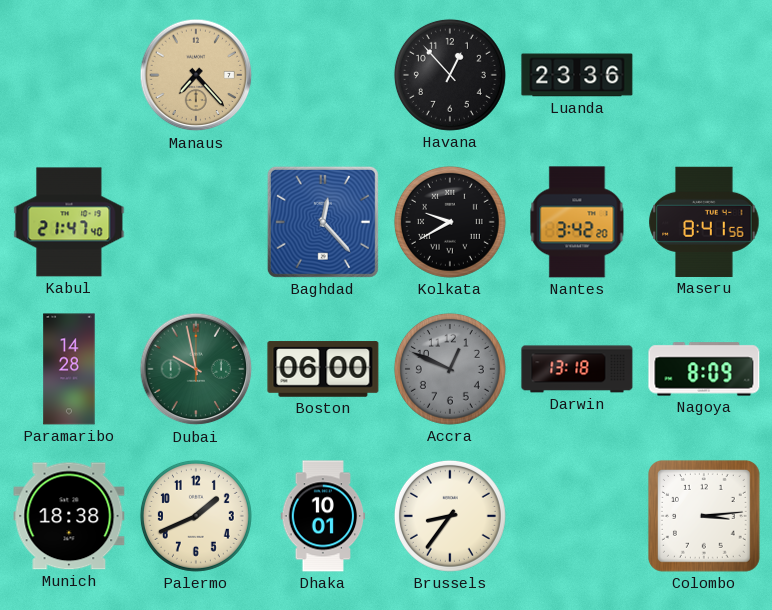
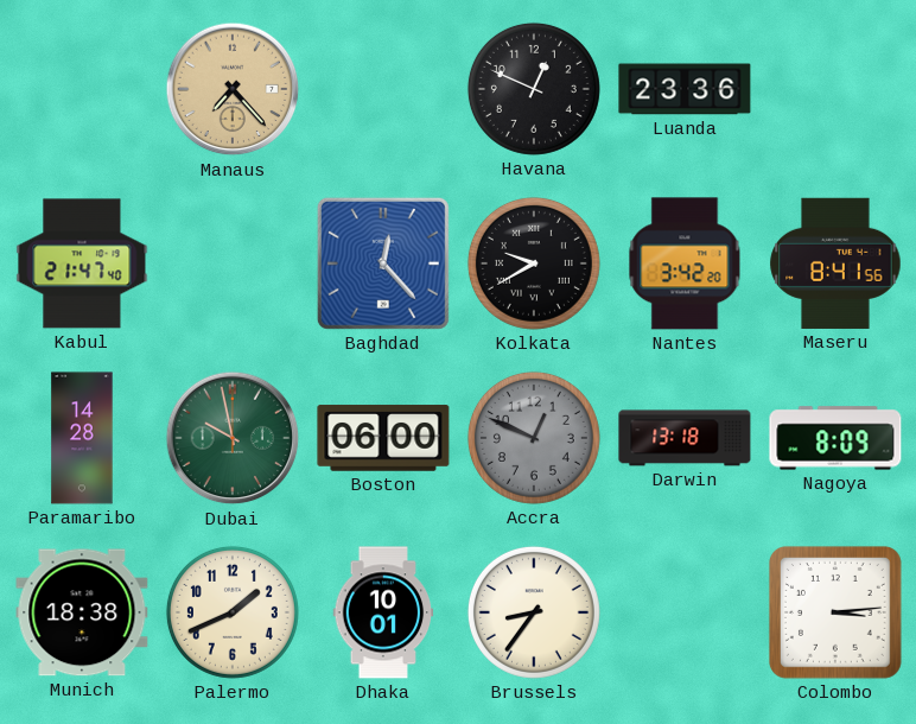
Havana: 12:53 -> 12:49
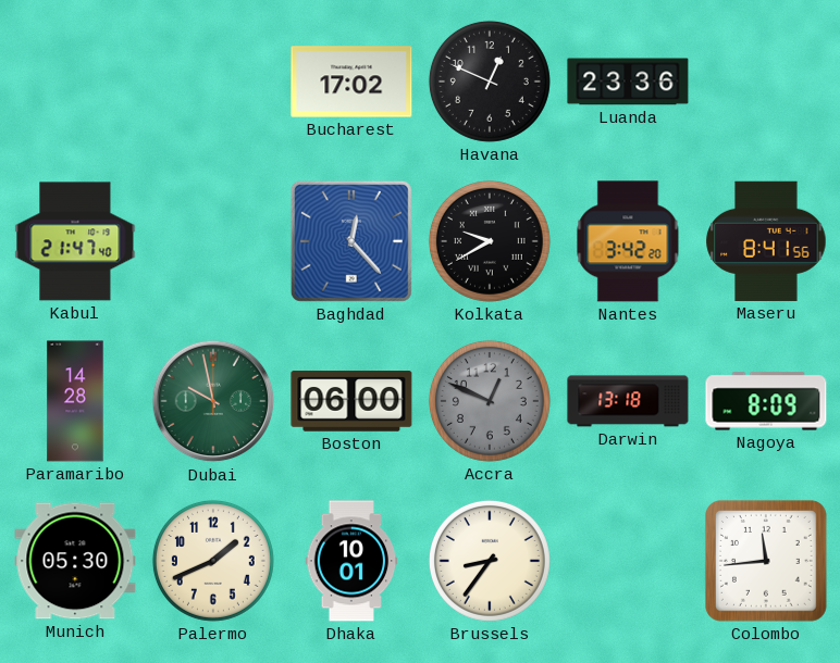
Manaus: 7:23 -> none
Bucharest: none -> 17:02
Munich: 18:38 -> 05:30
Colombo: 3:14 -> 11:44
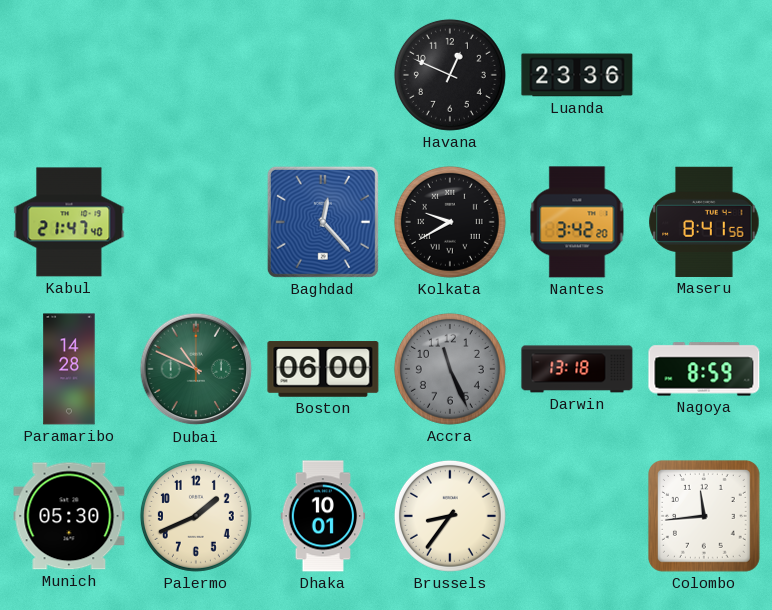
Bucharest: 17:02 -> none
Dubai: 9:58 -> 10:49
Accra: 12:49 -> 11:26
Nagoya: 8:09 -> 8:59
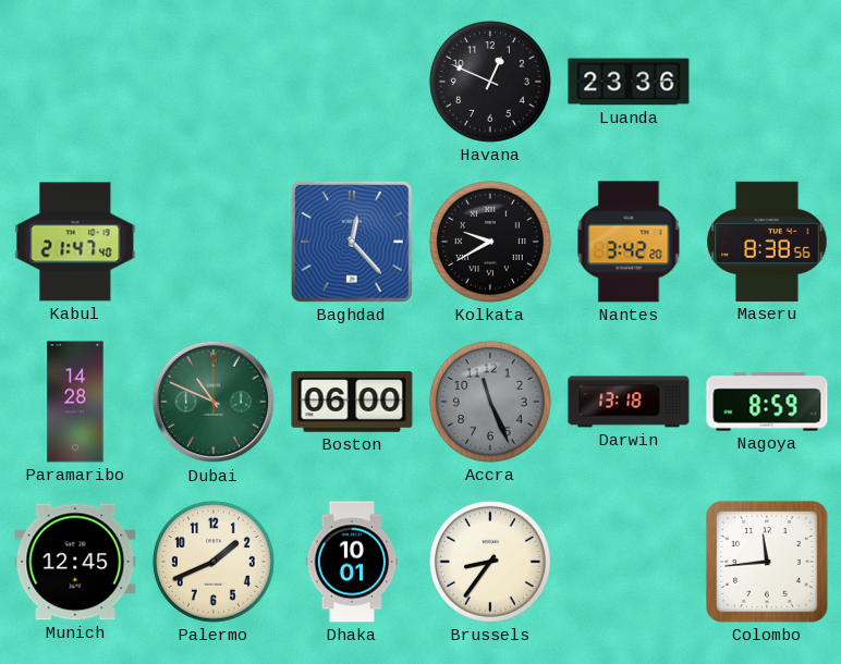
Maseru: 8:41 -> 8:38
Munich: 05:30 -> 12:45
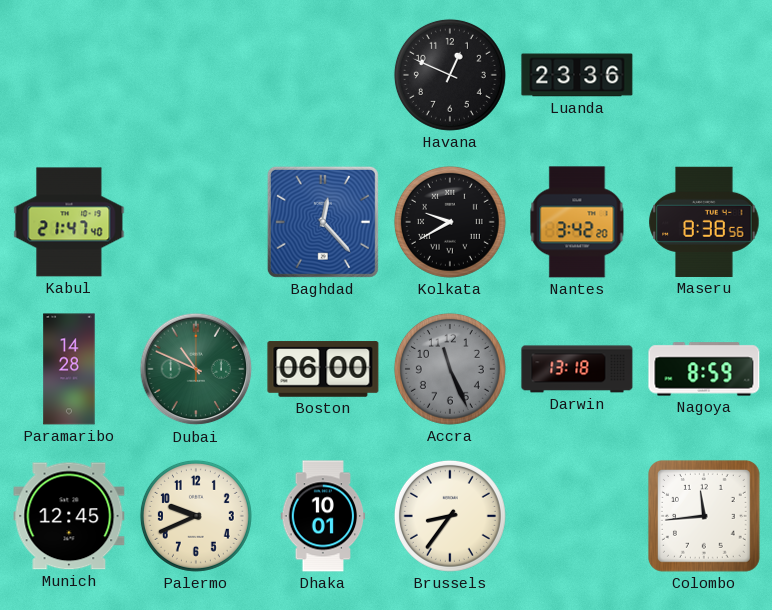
Palermo: 1:41 -> 9:41
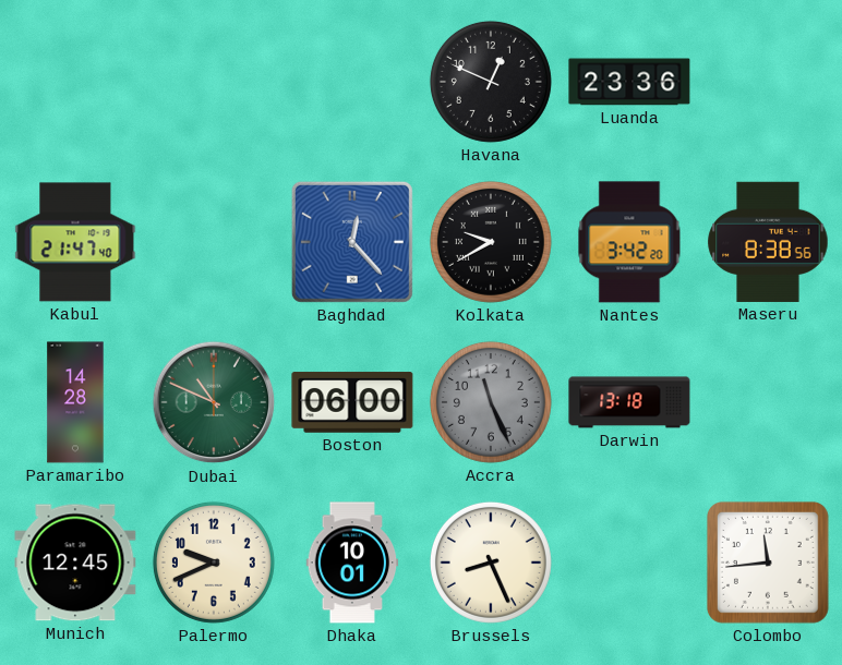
Nagoya: 8:59 -> none
Brussels: 8:36 -> 8:26
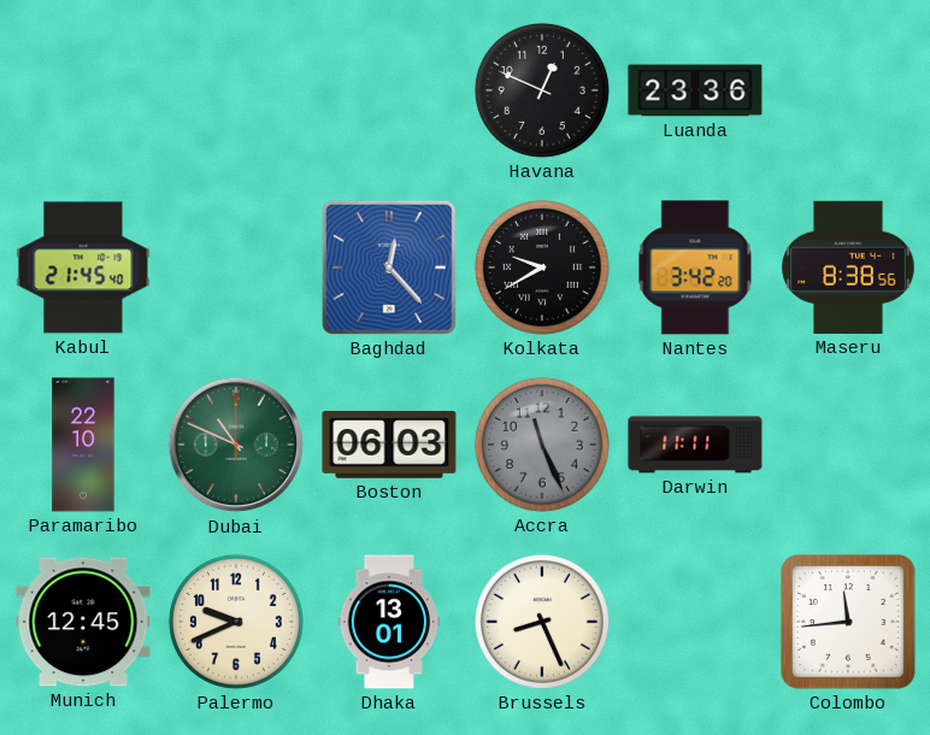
Kabul: 21:47 -> 21:45
Paramaribo: 14:28 -> 22:10
Boston: 06:00 -> 06:03
Darwin: 13:18 -> 11:11
Dhaka: 10:01 -> 13:01
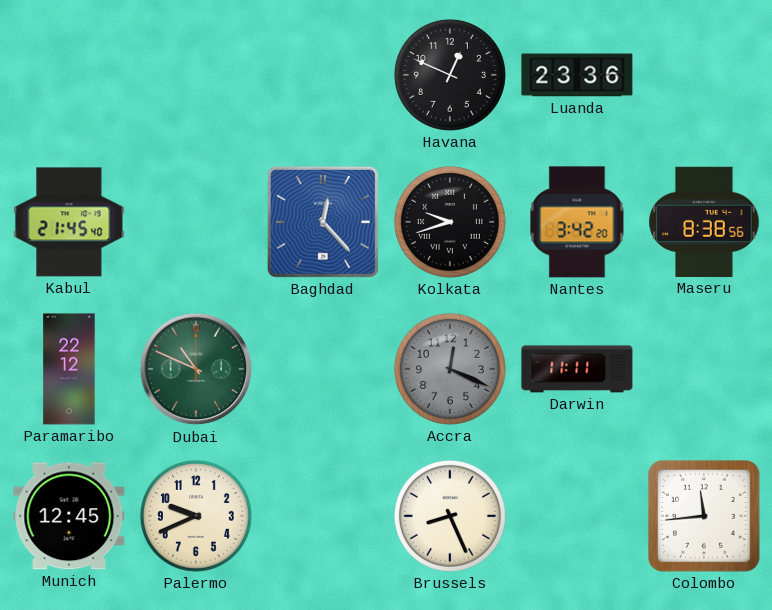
Kolkata: 9:40 -> 9:42
Paramaribo: 22:10 -> 22:12
Boston: 06:03 -> none
Accra: 11:26 -> 12:19
Dhaka: 13:01 -> none
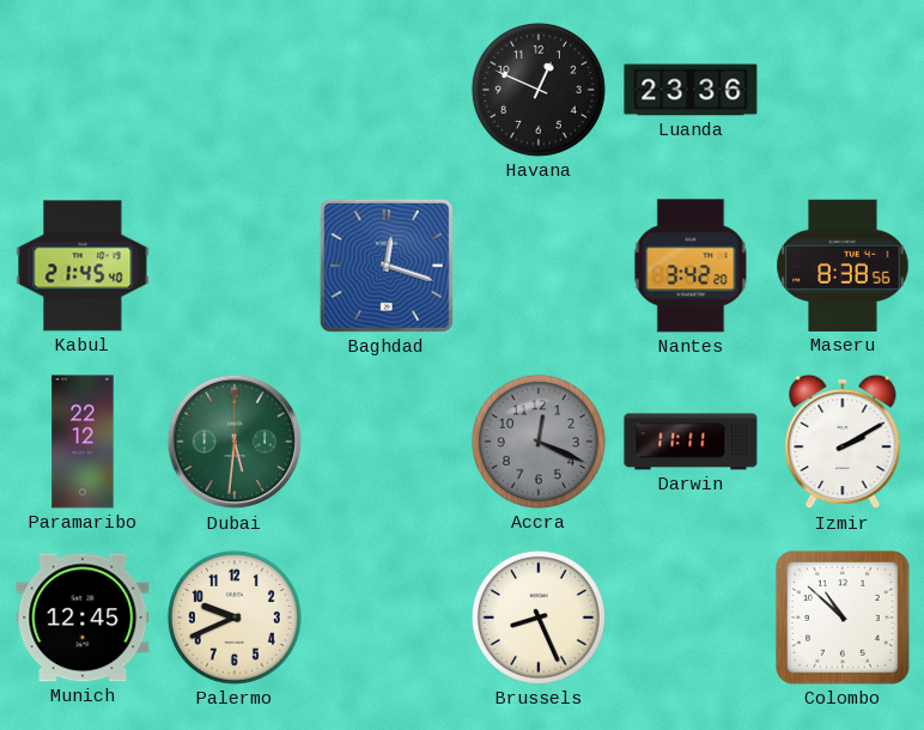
Baghdad: 12:23 -> 12:18
Kolkata: 9:42 -> none
Dubai: 10:49 -> 5:31
Izmir: none -> 2:10
Colombo: 11:44 -> 10:52
